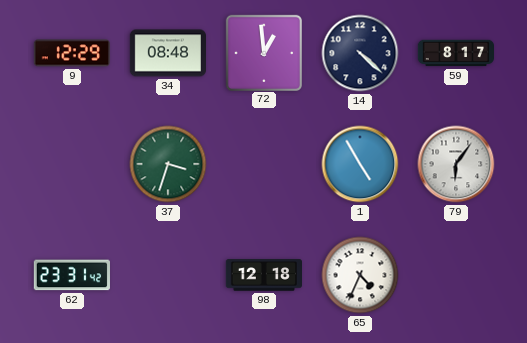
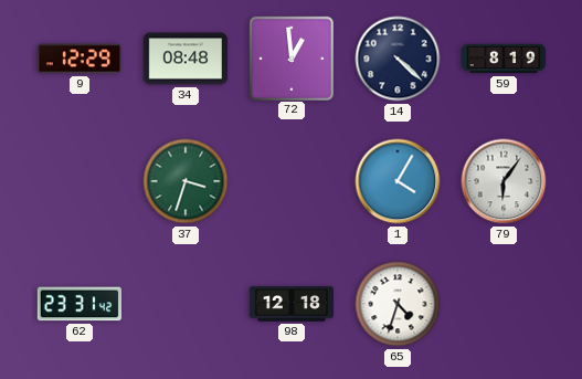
59: 8:17 -> 8:19
1: 4:55 -> 4:05
65: 4:34 -> 4:33
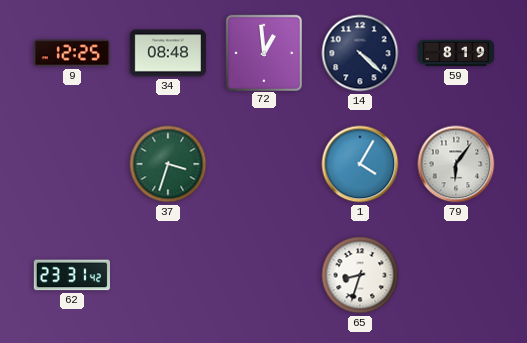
9: 12:29 -> 12:25
98: 12:18 -> none
65: 4:33 -> 8:33
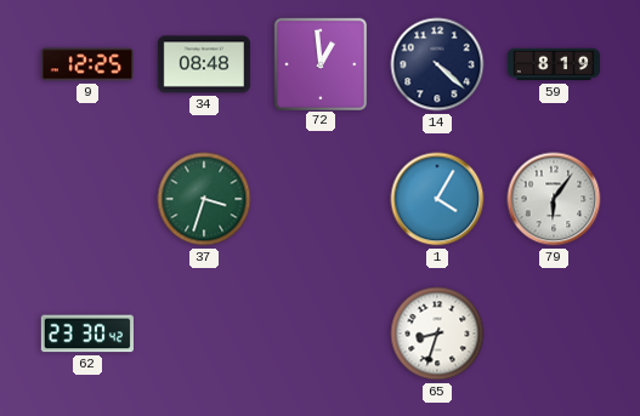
62: 23:31 -> 23:30
